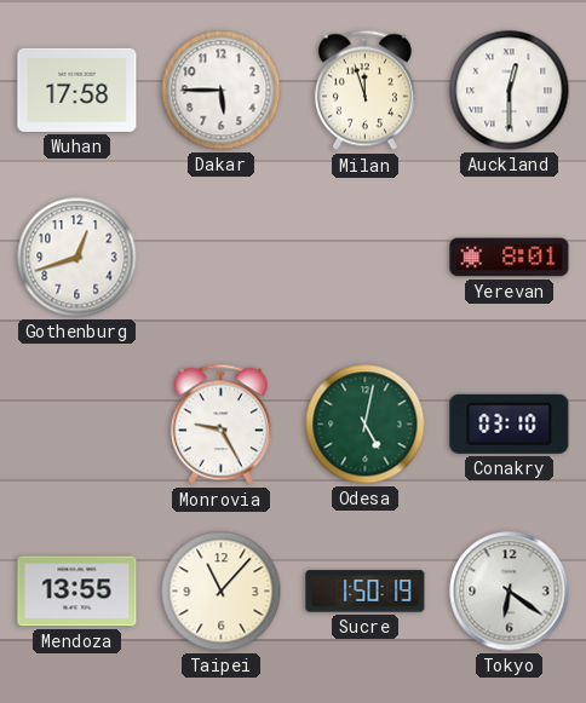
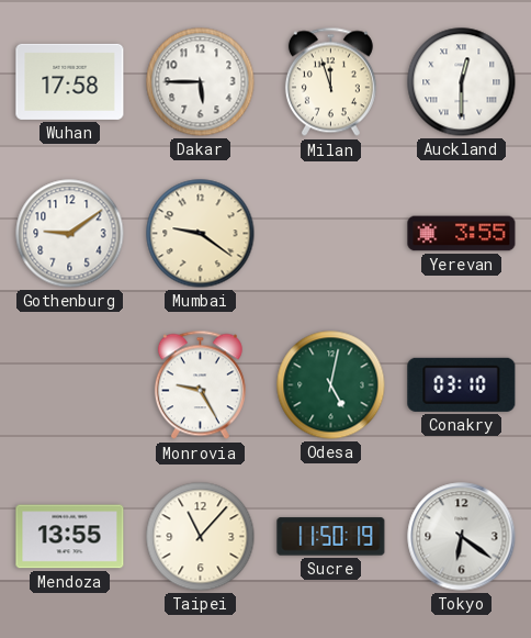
Gothenburg: 12:42 -> 9:09
Mumbai: none -> 9:21
Yerevan: 8:01 -> 3:55
Sucre: 1:50 -> 11:50
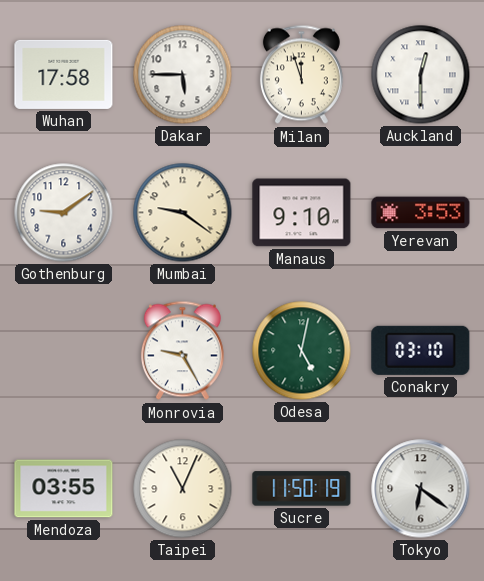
Manaus: none -> 9:10
Yerevan: 3:55 -> 3:53
Mendoza: 13:55 -> 03:55
Taipei: 11:07 -> 11:04
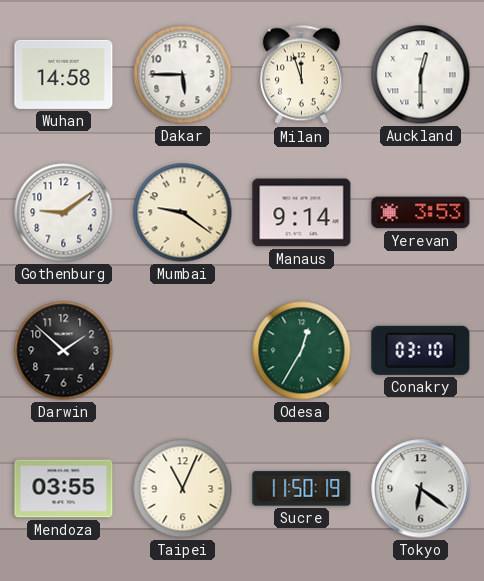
Wuhan: 17:58 -> 14:58
Manaus: 9:10 -> 9:14
Darwin: none -> 1:52
Monrovia: 9:25 -> none
Odesa: 5:02 -> 12:35
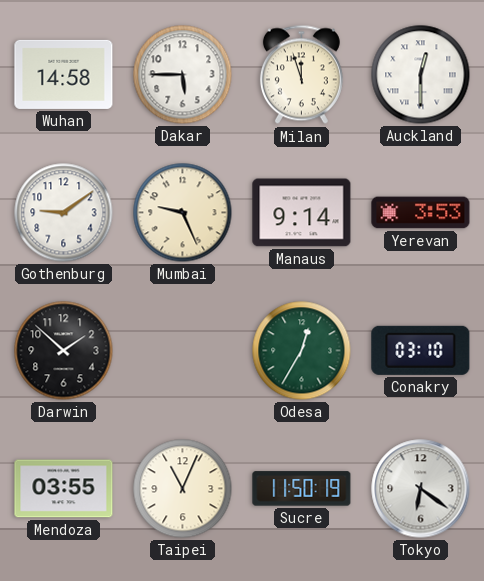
Mumbai: 9:21 -> 9:26
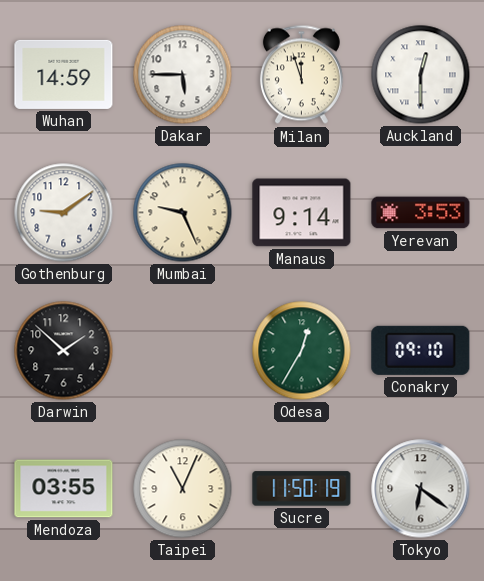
Wuhan: 14:58 -> 14:59
Conakry: 03:10 -> 09:10
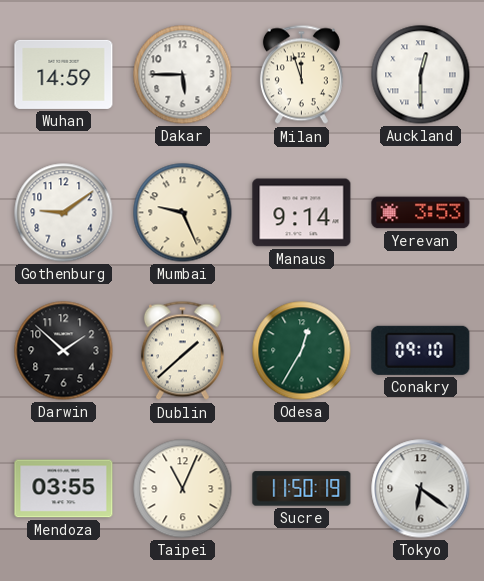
Dublin: none -> 1:38
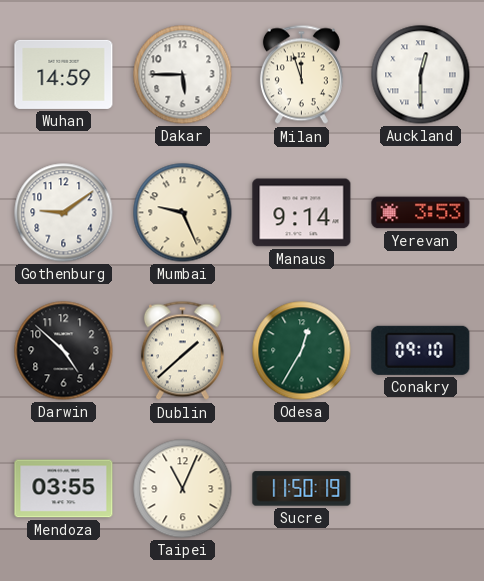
Darwin: 1:52 -> 4:52
Tokyo: 6:21 -> none
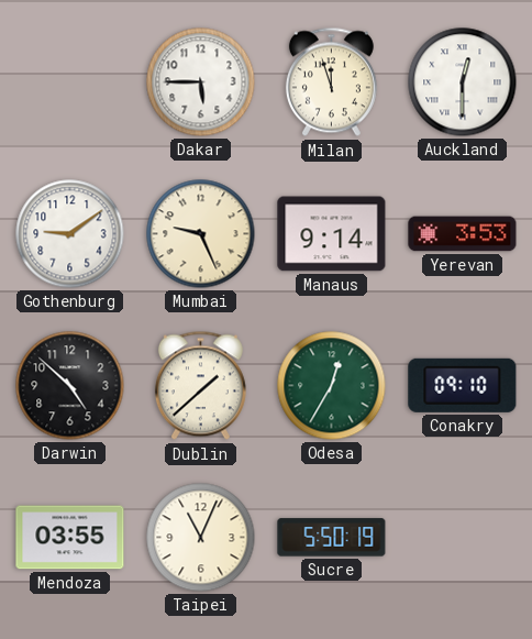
Wuhan: 14:59 -> none
Sucre: 11:50 -> 5:50
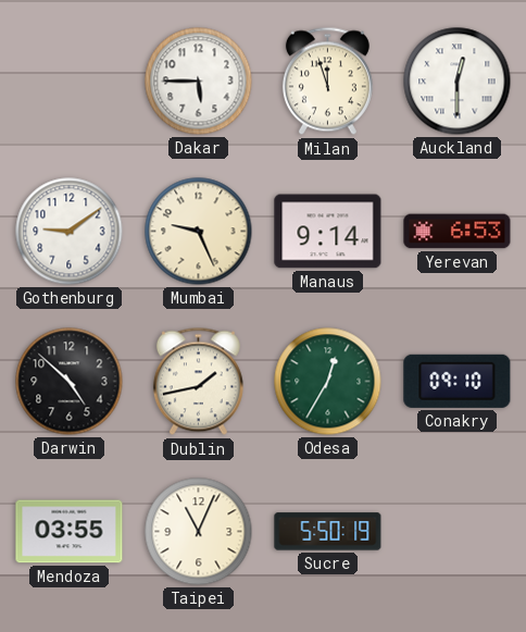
Yerevan: 3:53 -> 6:53
Dublin: 1:38 -> 1:43
